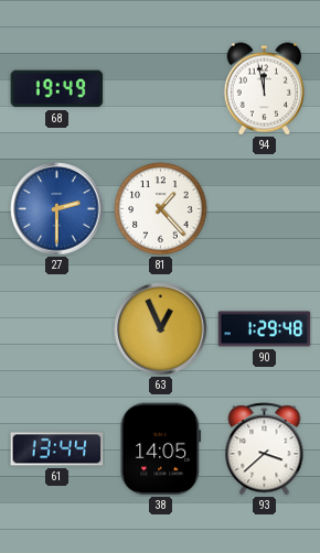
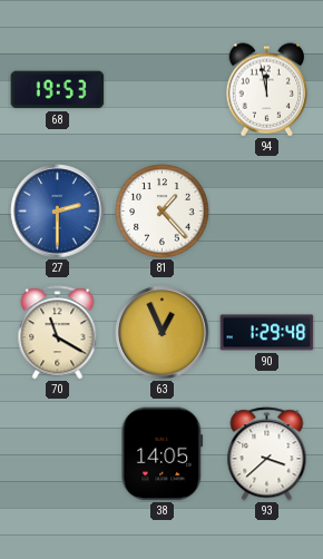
68: 19:49 -> 19:53
70: none -> 11:20
61: 13:44 -> none
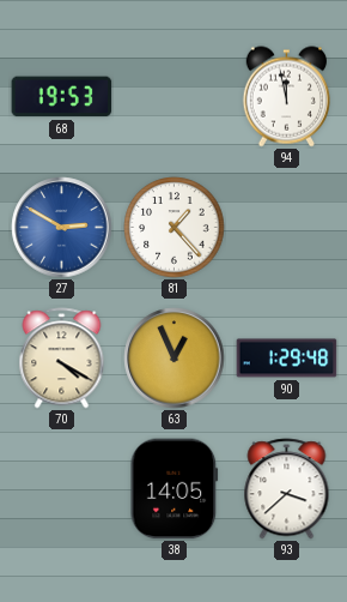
27: 2:30 -> 2:50
70: 11:20 -> 4:20
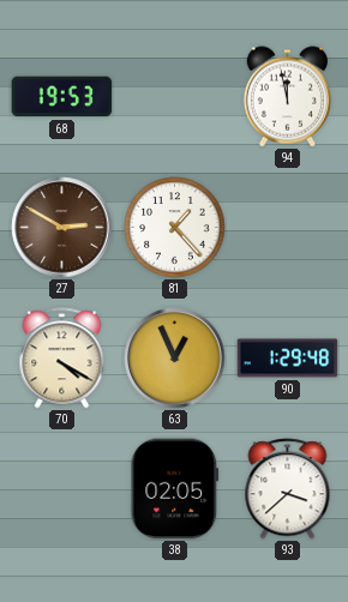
27 dial: blue -> brown
38: 14:05 -> 02:05
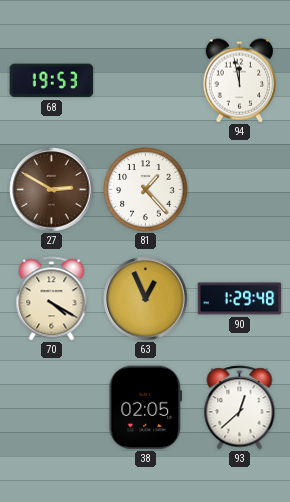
93: 3:38 -> 12:38
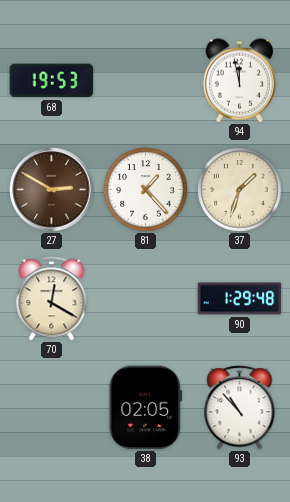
37: none -> 1:33
70: 4:20 -> 12:20
63: 12:56 -> none
93: 12:38 -> 10:53
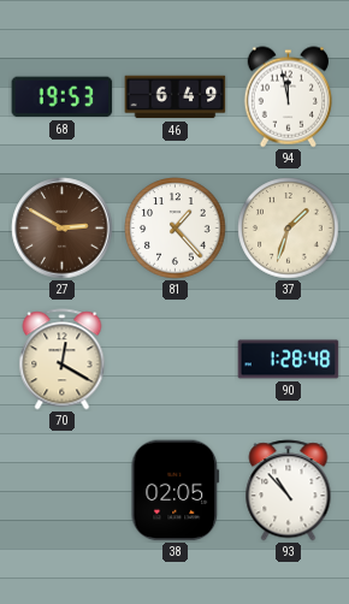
46: none -> 6:49
90: 1:29 -> 1:28
